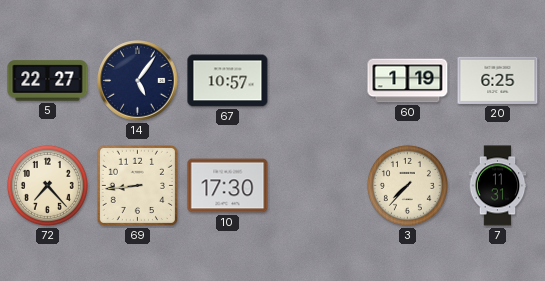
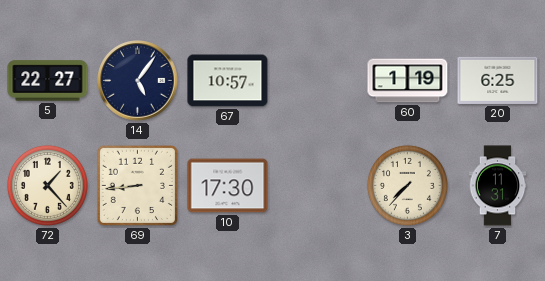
72: 7:23 -> 1:23
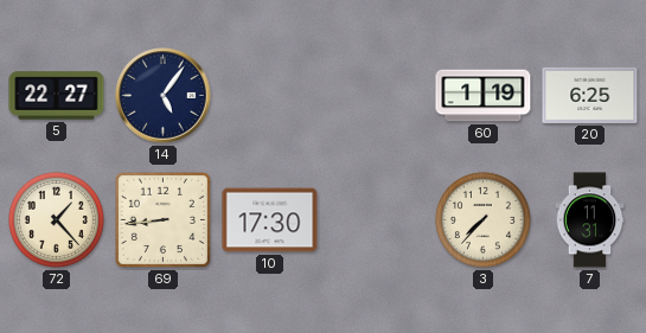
67: 10:57 -> none
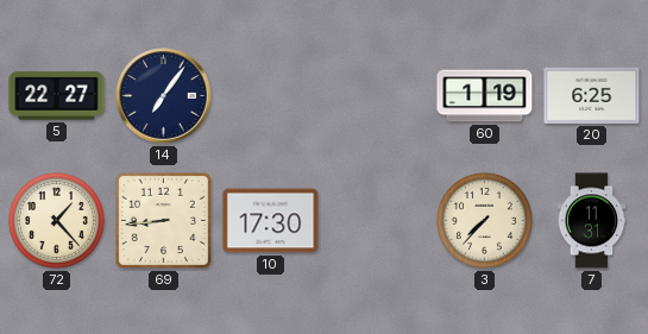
14: 5:06 -> 7:06
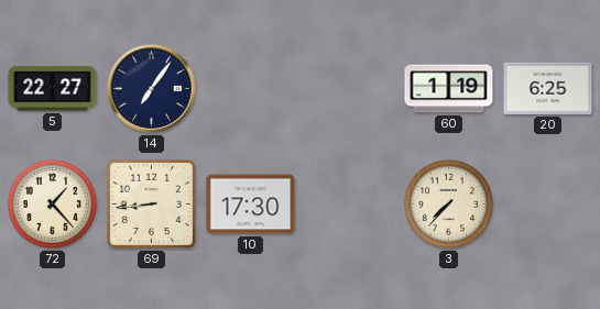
7: 11:31 -> none
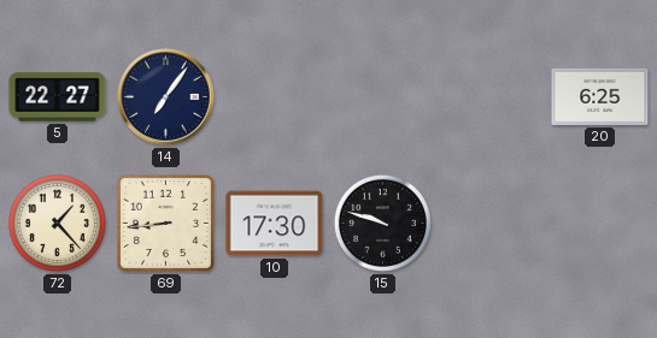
60: 1:19 -> none
15: none -> 9:48
3: 7:37 -> none
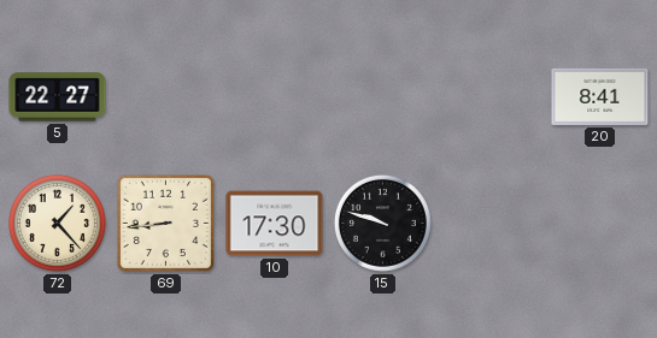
14: 7:06 -> none
20: 6:25 -> 8:41
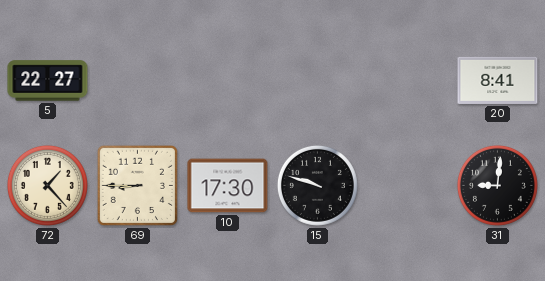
69: 8:44 -> 8:45
31: none -> 9:01
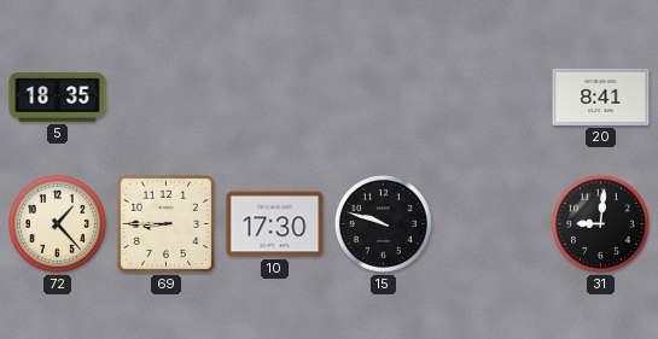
5: 22:27 -> 18:35
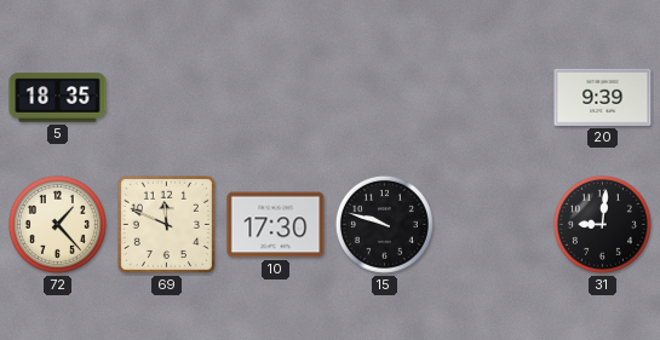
20: 8:41 -> 9:39
69: 8:45 -> 11:49
